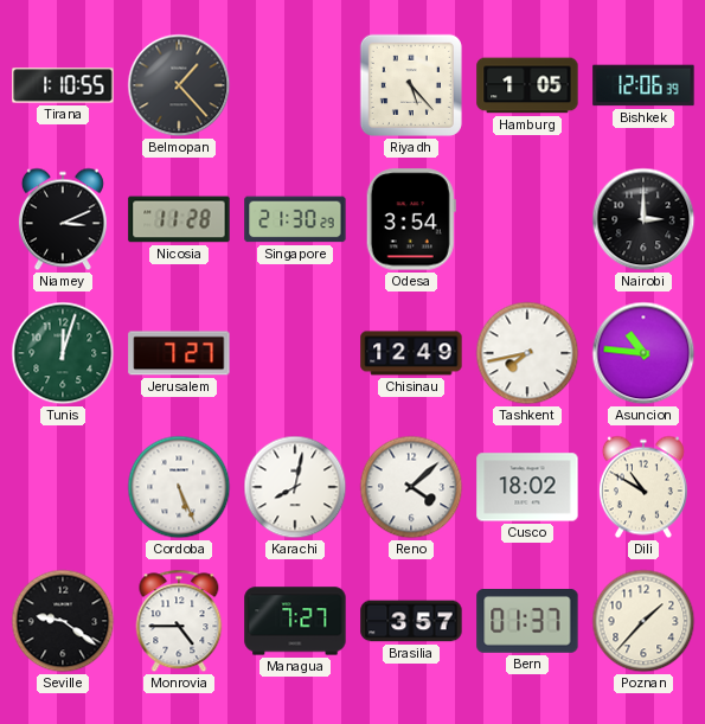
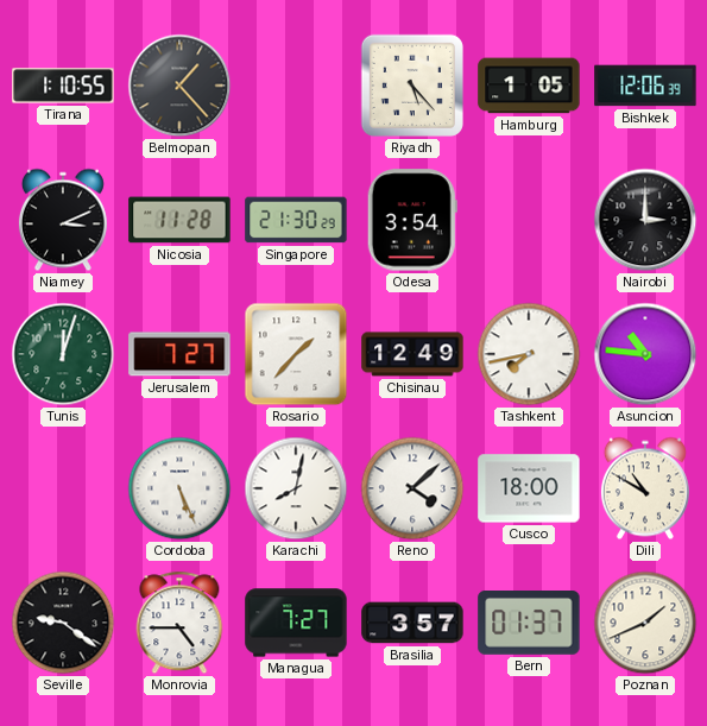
Rosario: none -> 1:37
Cusco: 18:02 -> 18:00
Poznan: 1:37 -> 1:41
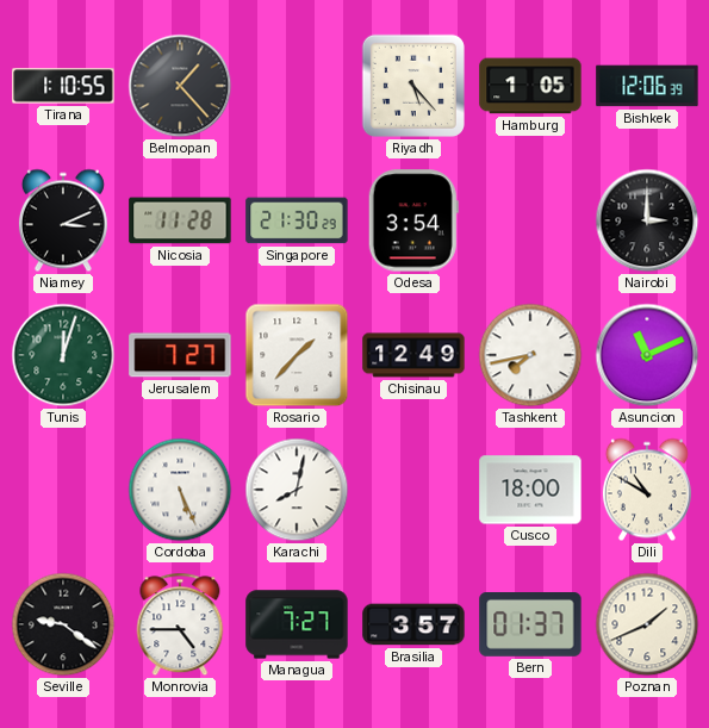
Asuncion: 10:46 -> 11:11
Reno: 4:08 -> none
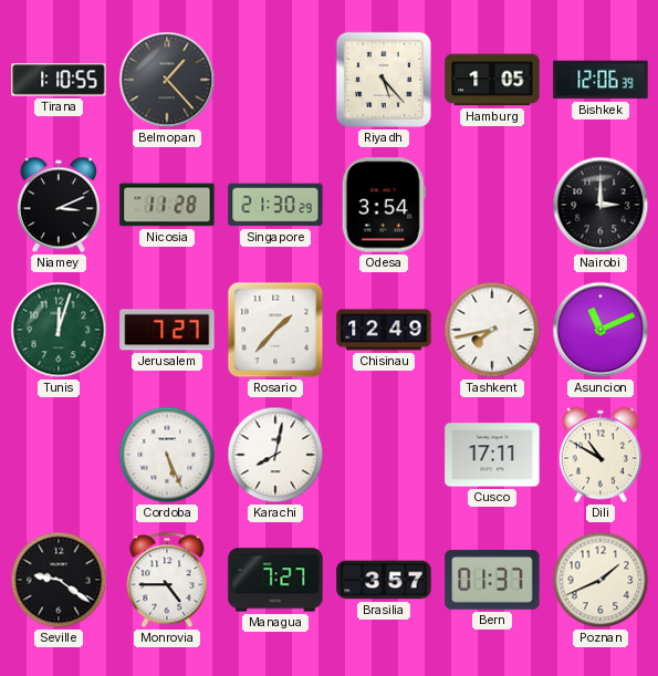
Cusco: 18:00 -> 17:11
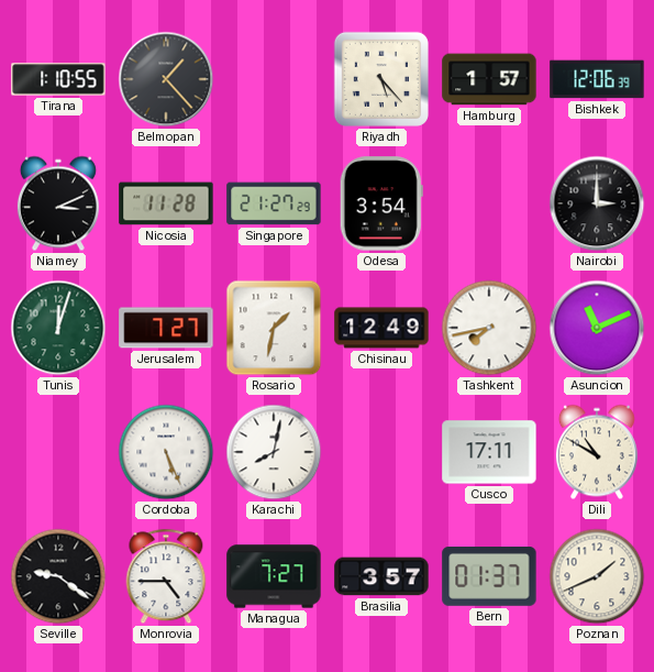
Hamburg: 1:05 -> 1:57
Singapore: 21:30 -> 21:27
Rosario: 1:37 -> 1:32
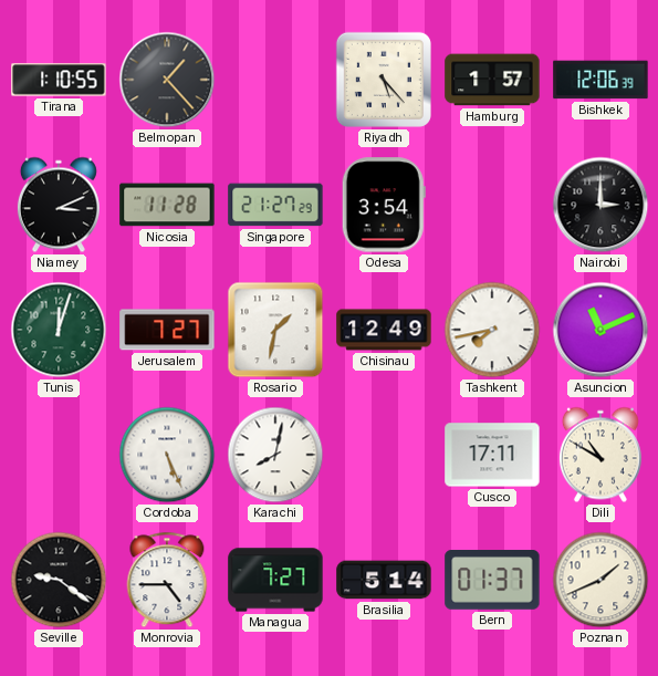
Brasilia: 3:57 -> 5:14
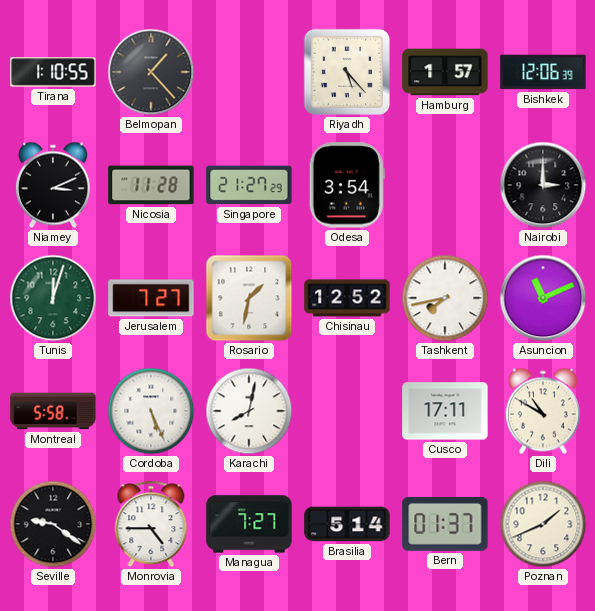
Chisinau: 12:49 -> 12:52
Montreal: none -> 5:58
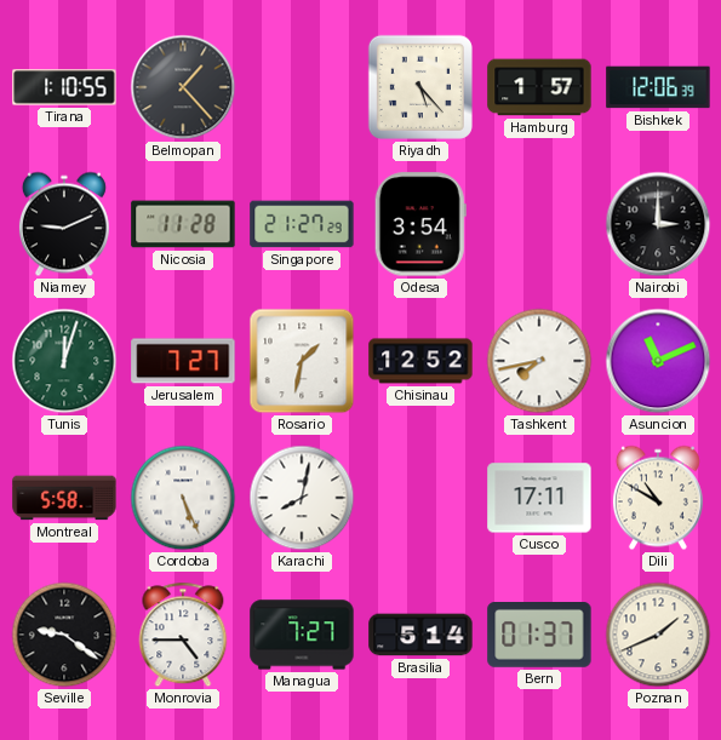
Niamey: 3:11 -> 9:11
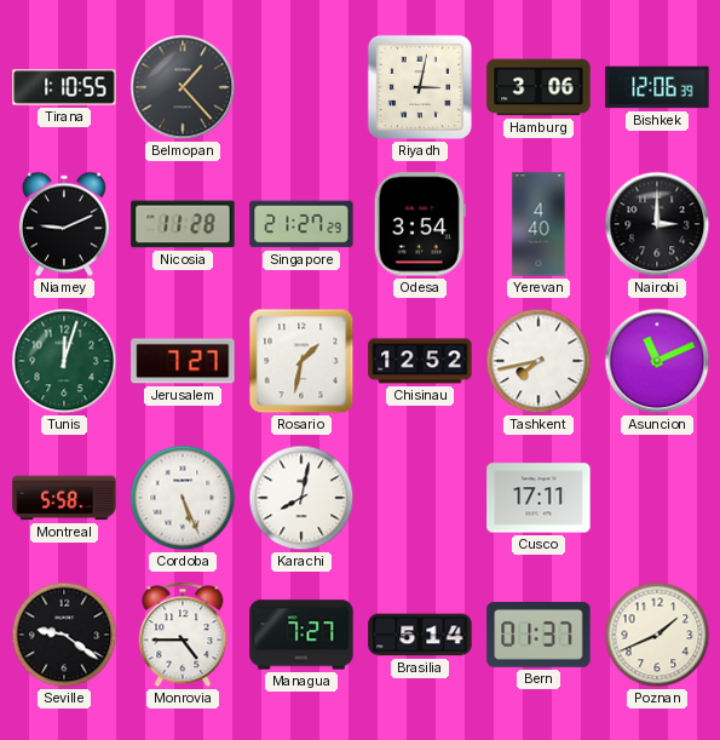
Riyadh: 5:23 -> 3:02
Hamburg: 1:57 -> 3:06
Yerevan: none -> 4:40
Dili: 10:50 -> none
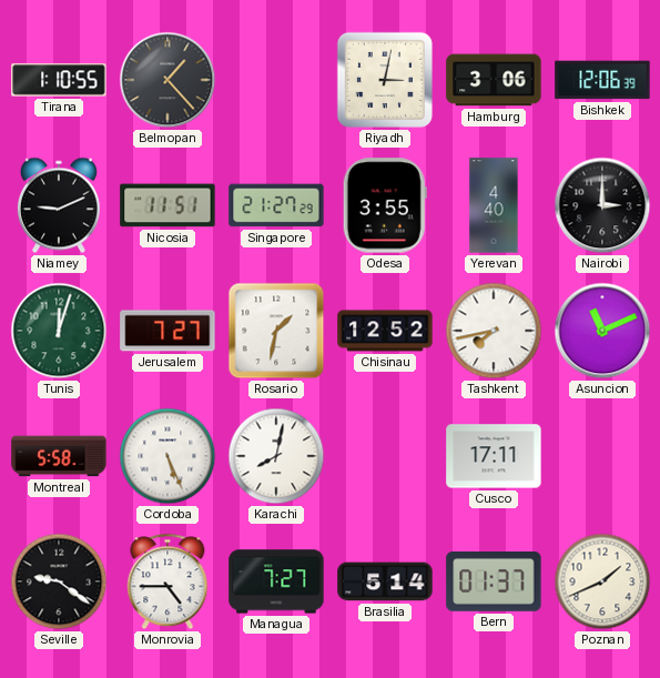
Nicosia: 11:28 -> 11:51
Odesa: 3:54 -> 3:55
